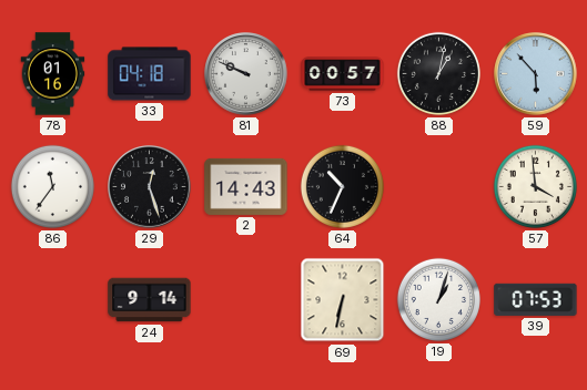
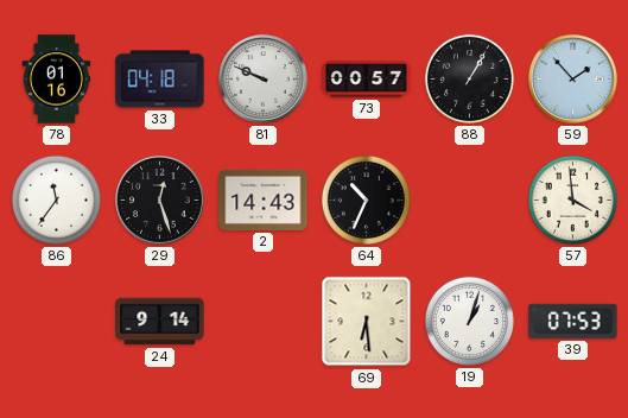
88: 1:02 -> 1:05
59: 5:53 -> 1:53
69: 6:32 -> 6:29
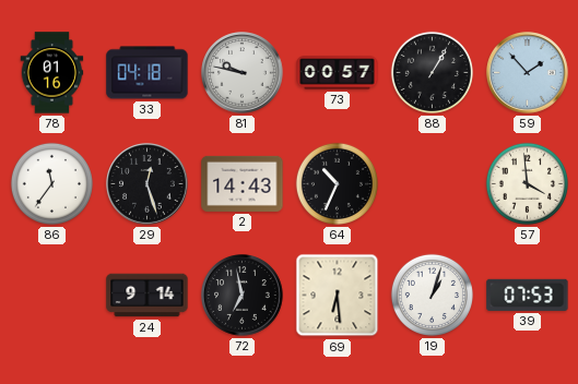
81: 9:49 -> 9:47
72: none -> 6:58
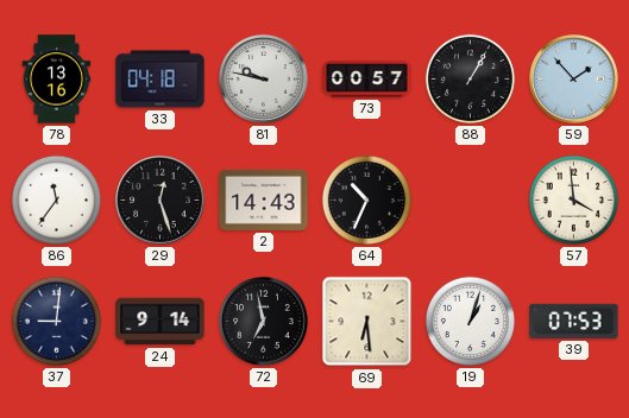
78: 01:16 -> 13:16
37: none -> 9:01
